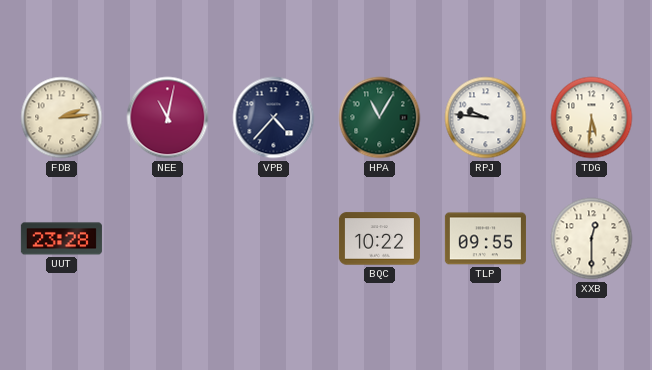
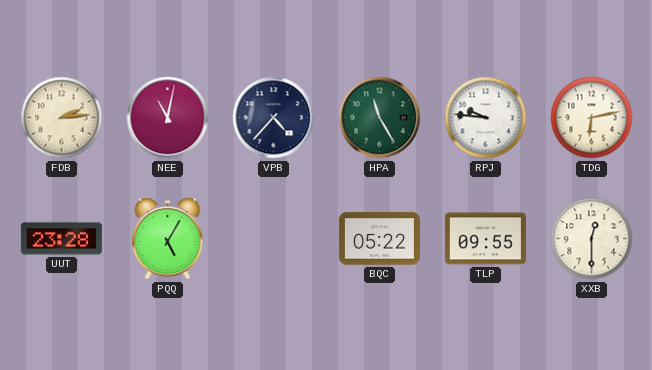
HPA: 11:05 -> 11:25
TDG: 5:31 -> 6:13
PQQ: none -> 5:05
BQC: 10:22 -> 05:22
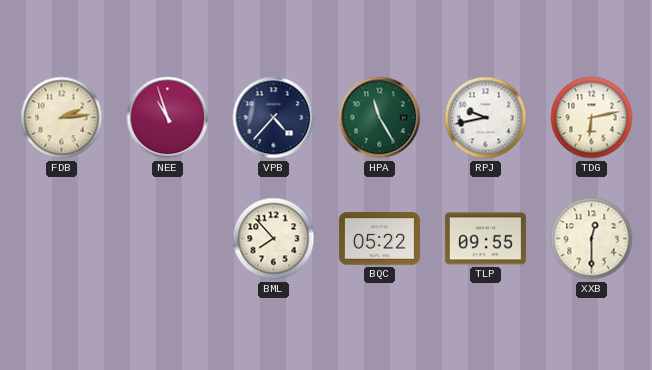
NEE: 11:02 -> 10:57
RPJ: 9:46 -> 9:43
UUT: 23:28 -> none
PQQ: 5:05 -> none
BML: none -> 7:53
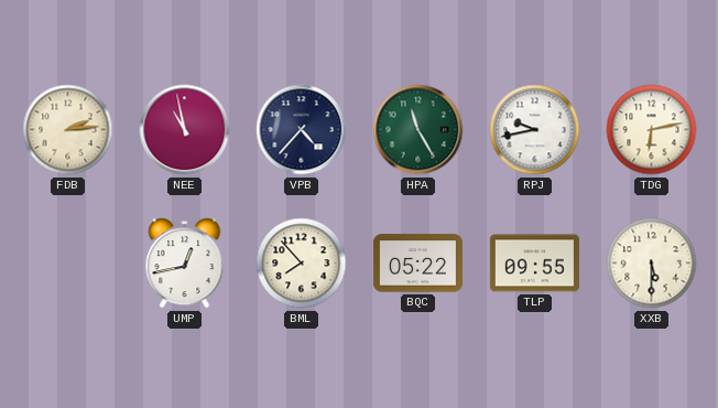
NEE: 10:57 -> 10:58
UMP: none -> 12:43
XXB: 12:30 -> 5:30
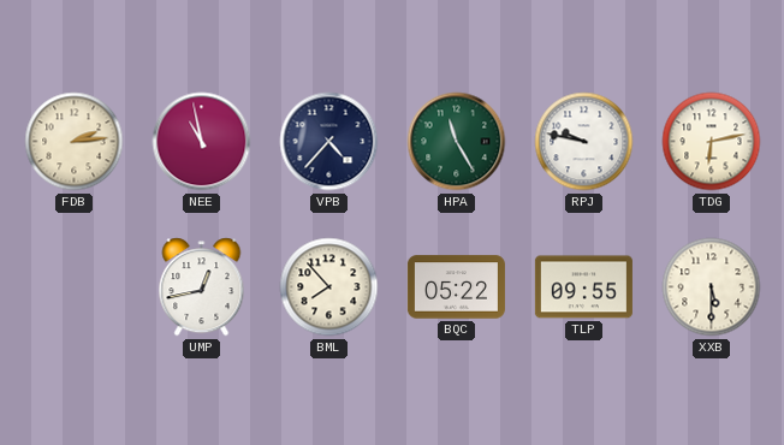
RPJ: 9:43 -> 9:47
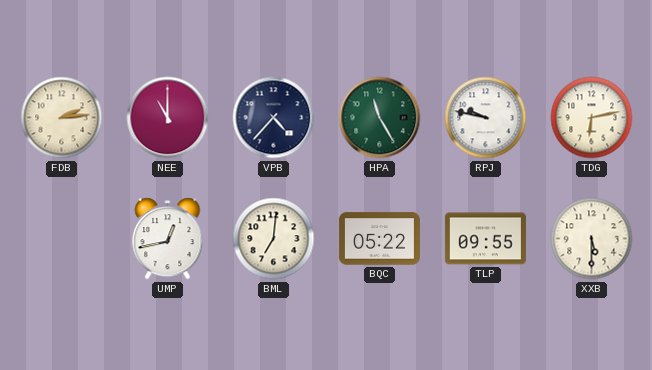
NEE: 10:58 -> 11:00
BML: 7:53 -> 7:01
